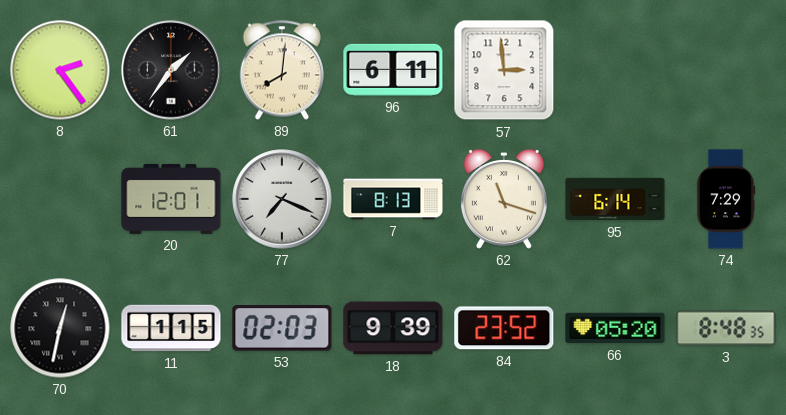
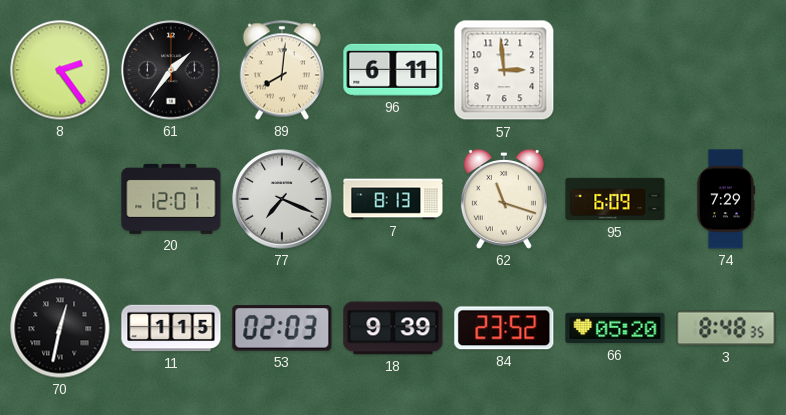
95: 6:14 -> 6:09
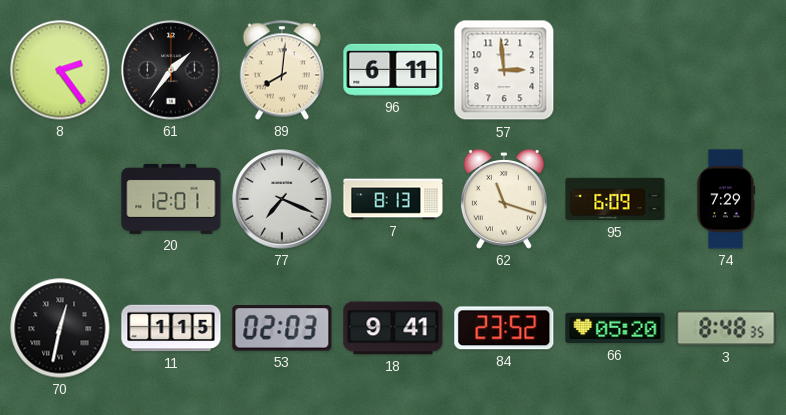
18: 9:39 -> 9:41
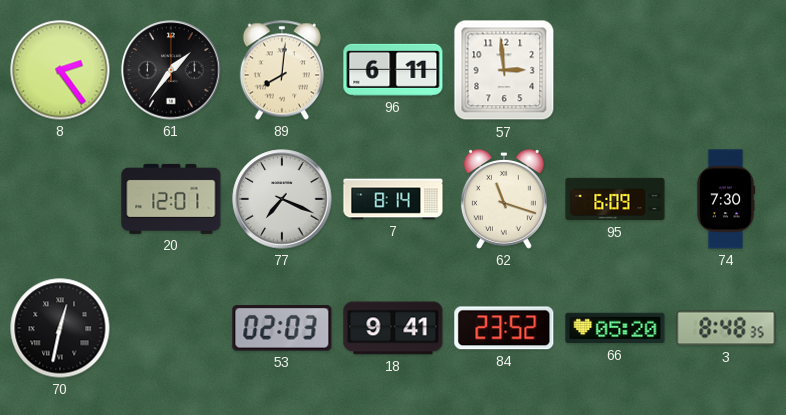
7: 8:13 -> 8:14
74: 7:29 -> 7:30
11: 1:15 -> none
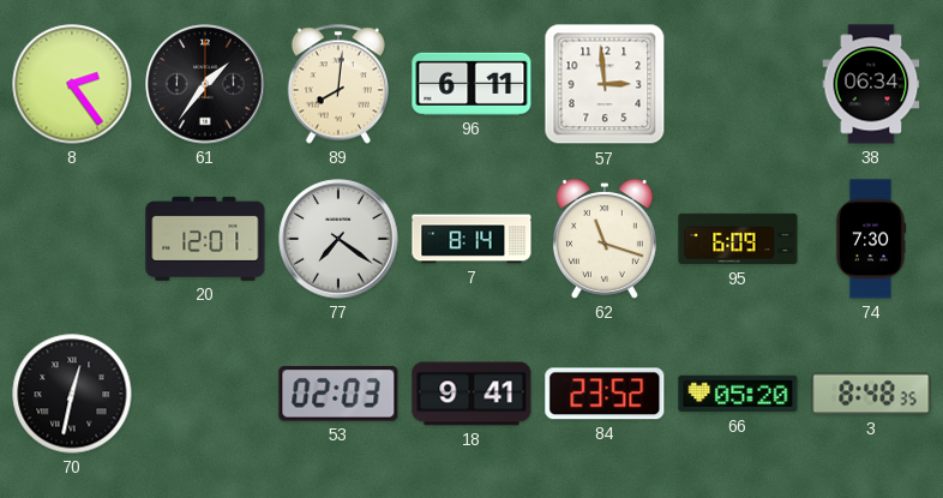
38: none -> 06:34
77: 7:19 -> 7:21
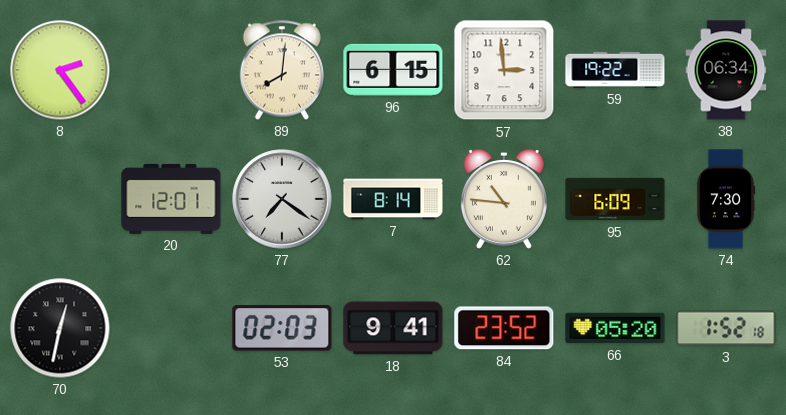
61: 1:36 -> none
96: 6:11 -> 6:15
59: none -> 19:22
62: 11:18 -> 10:46
3: 8:48 -> 1:52
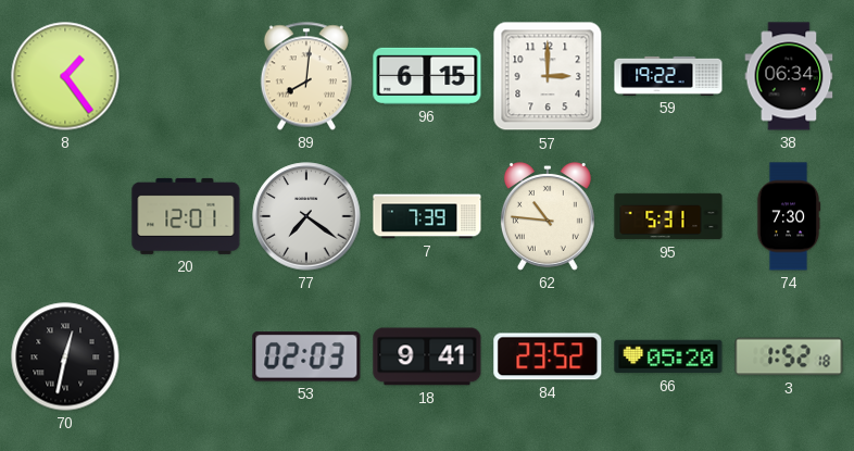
8: 2:24 -> 1:24
57: 2:59 -> 3:00
7: 8:14 -> 7:39
95: 6:09 -> 5:31
